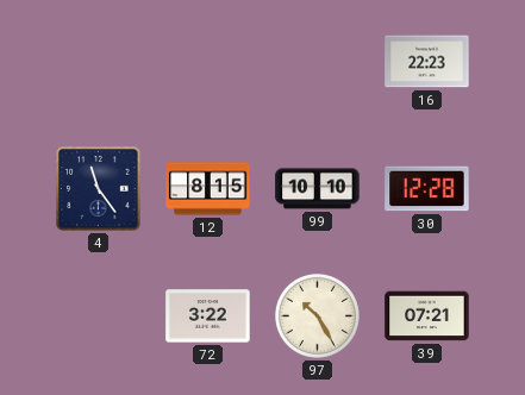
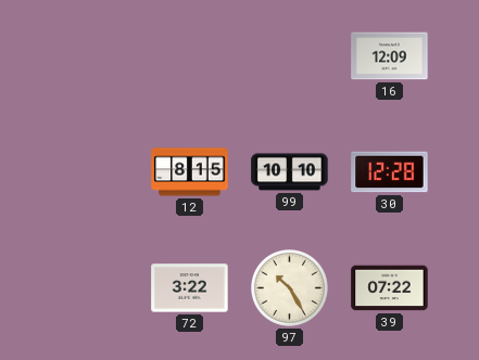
16: 22:23 -> 12:09
4: 11:24 -> none
39: 07:21 -> 07:22
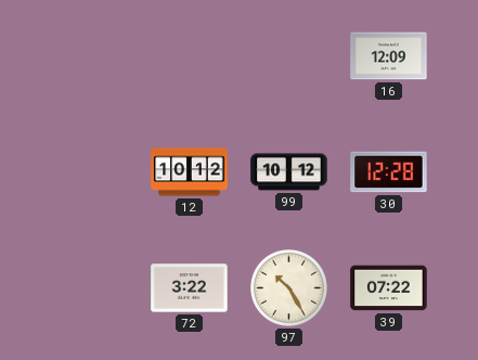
12: 8:15 -> 10:12
99: 10:10 -> 10:12
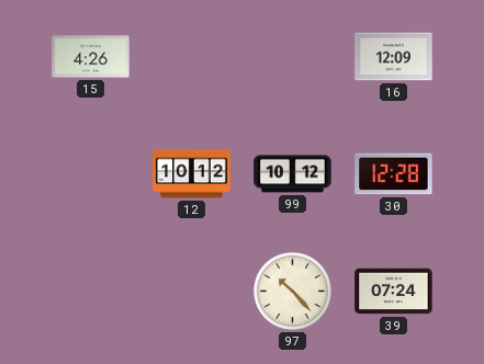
15: none -> 4:26
72: 3:22 -> none
97: 10:25 -> 10:23
39: 07:22 -> 07:24
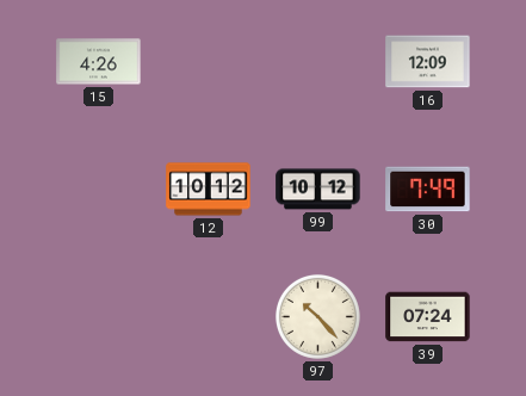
30: 12:28 -> 7:49
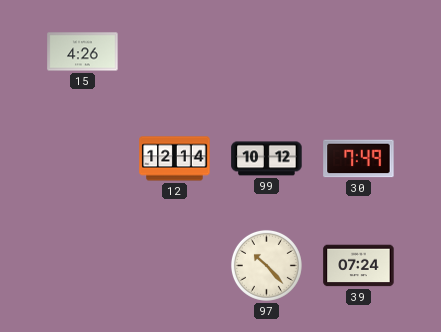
16: 12:09 -> none
12: 10:12 -> 12:14
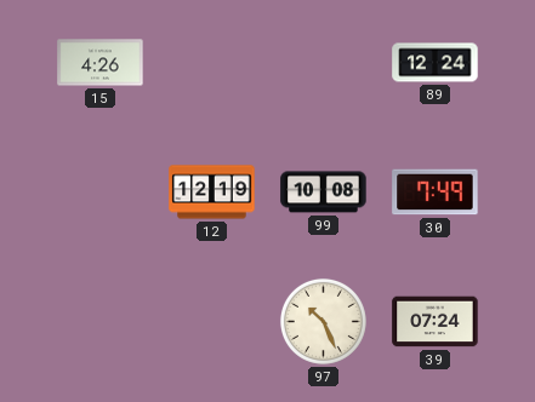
89: none -> 12:24
12: 12:14 -> 12:19
99: 10:12 -> 10:08
97: 10:23 -> 10:26
